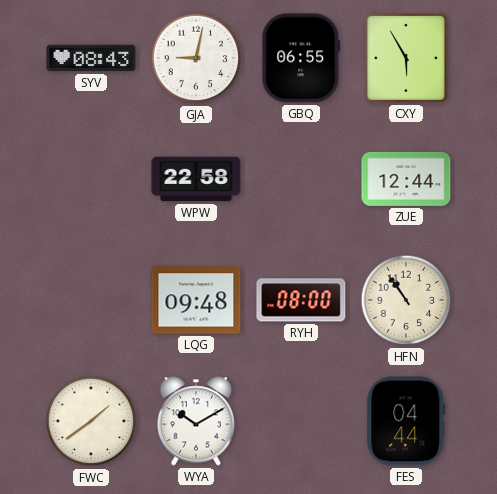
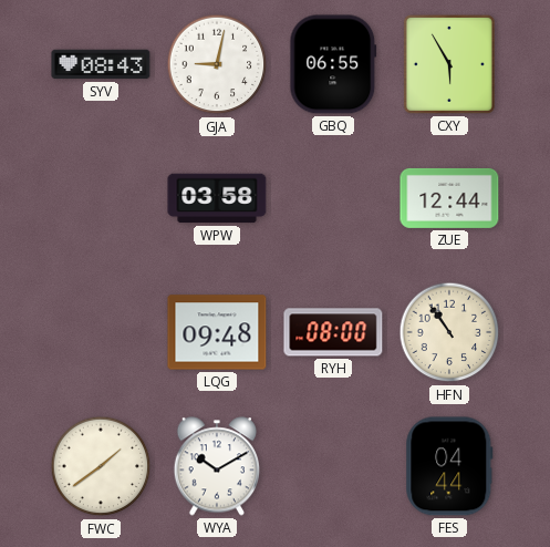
WPW: 22:58 -> 03:58
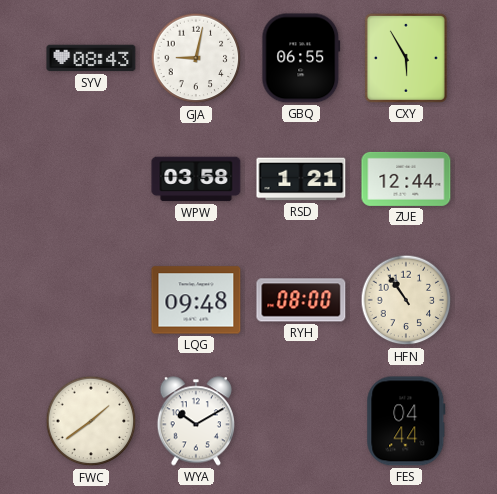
RSD: none -> 1:21
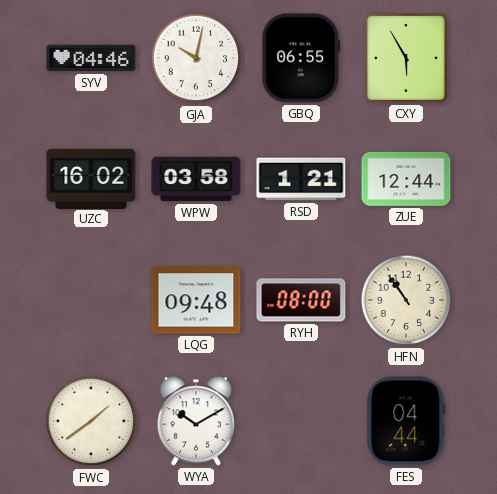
SYV: 08:43 -> 04:46
GJA: 9:02 -> 10:02
UZC: none -> 16:02
